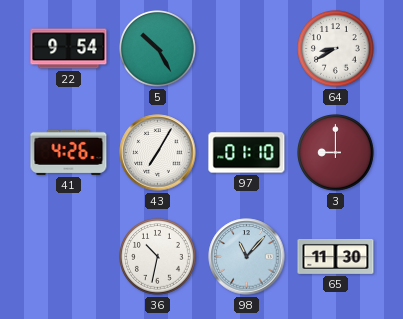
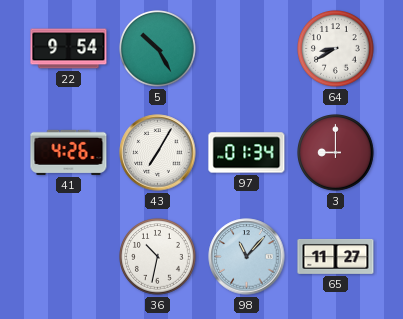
97: 01:10 -> 01:34
65: 11:30 -> 11:27
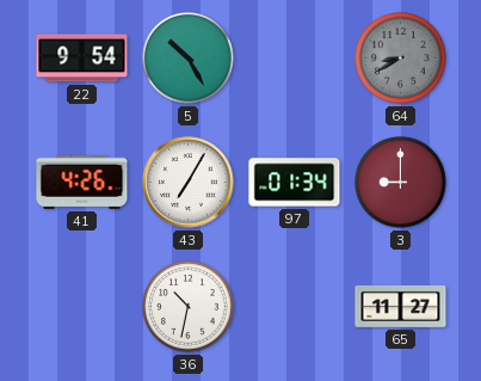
64 dial: white -> grey
98: 11:07 -> none
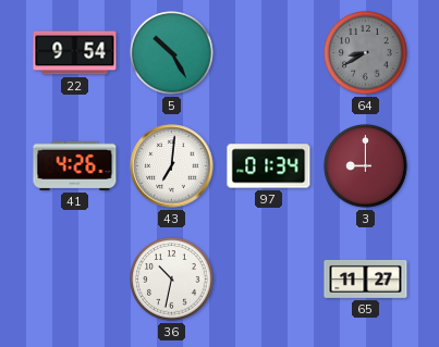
43: 7:05 -> 7:01
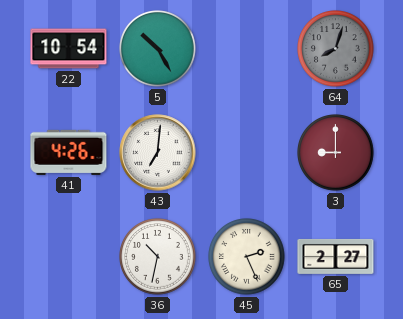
22: 9:54 -> 10:54
64: 8:40 -> 8:03
97: 01:34 -> none
45: none -> 2:26
65: 11:27 -> 2:27
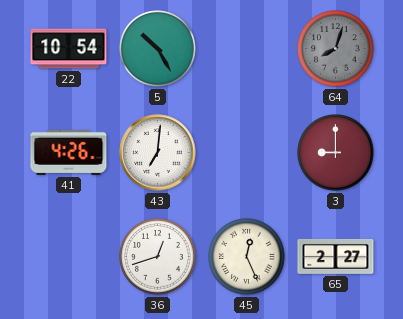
36: 10:32 -> 12:42
45: 2:26 -> 12:26
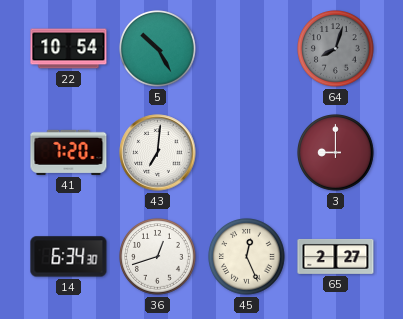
41: 4:26 -> 7:20
14: none -> 6:34
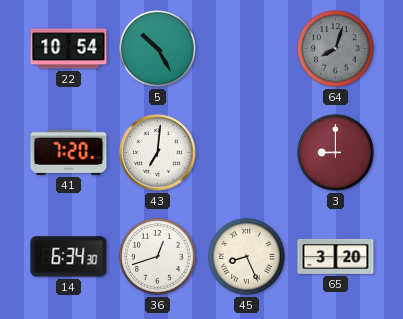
45: 12:26 -> 8:26
65: 2:27 -> 3:20
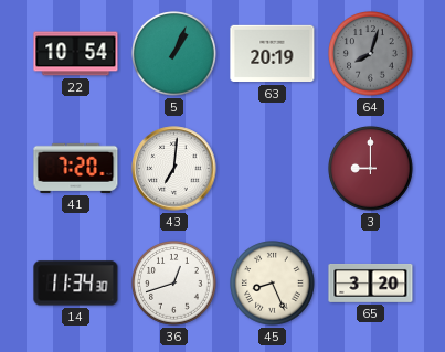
5: 10:25 -> 1:04
63: none -> 20:19
14: 6:34 -> 11:34
